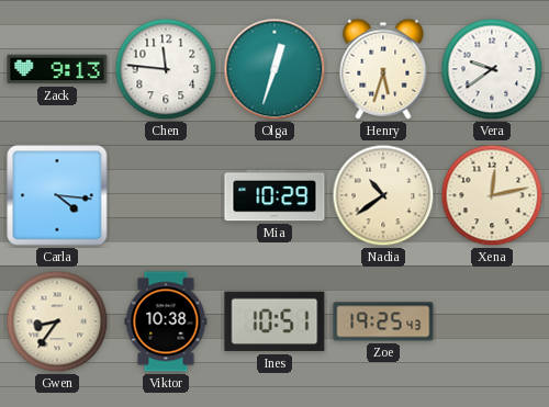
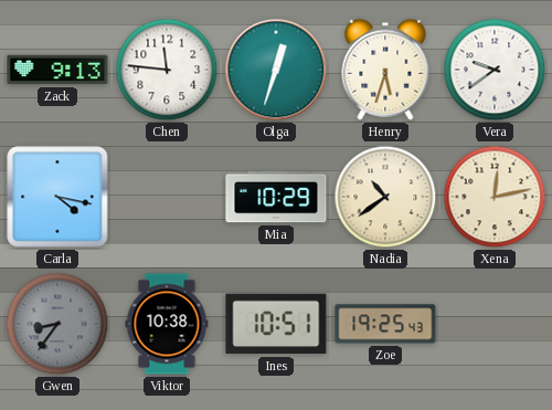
Carla: 4:16 -> 4:17
Gwen dial: cream -> grey
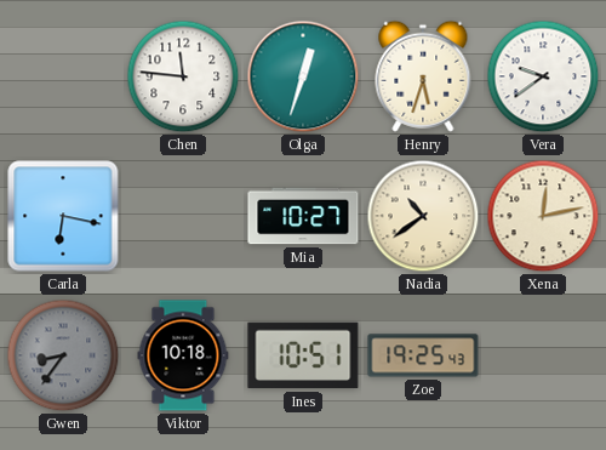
Zack: 9:13 -> none
Carla: 4:17 -> 6:17
Mia: 10:29 -> 10:27
Viktor: 10:38 -> 10:18
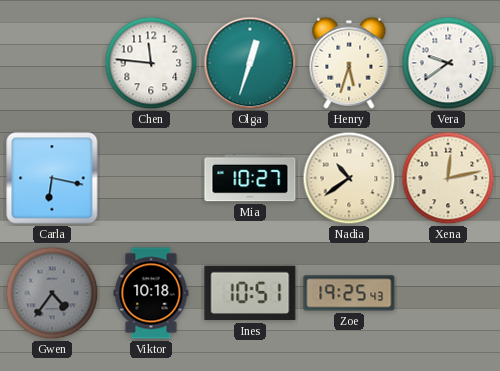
Gwen: 8:36 -> 4:36
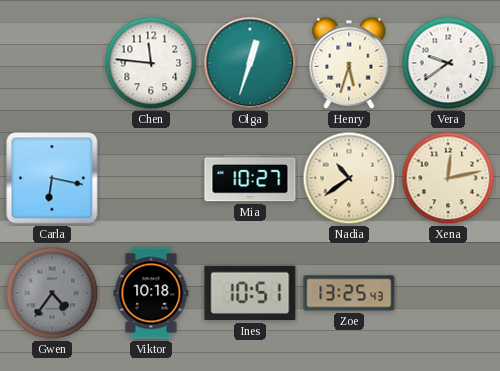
Zoe: 19:25 -> 13:25
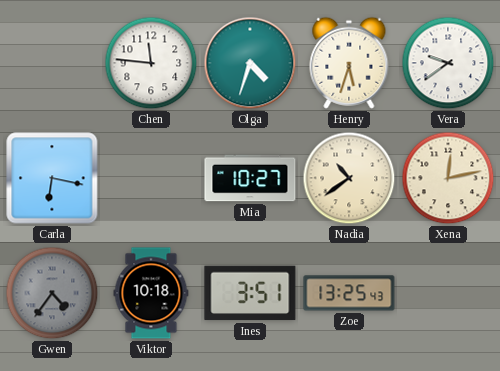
Olga: 12:33 -> 4:33
Ines: 10:51 -> 3:51
